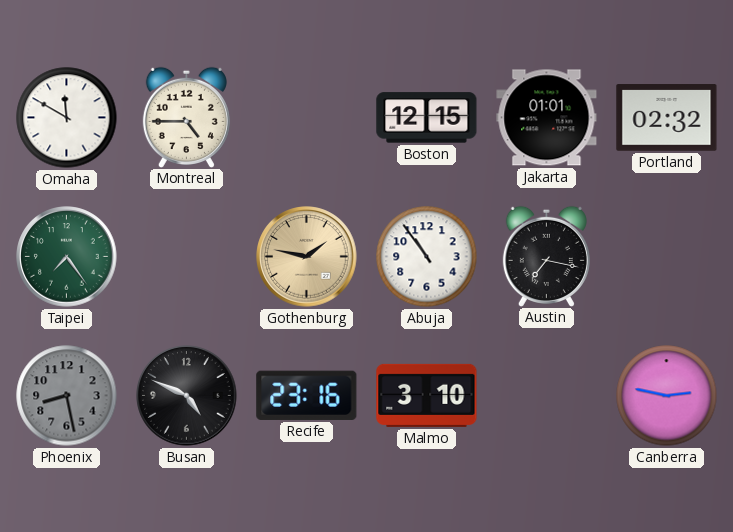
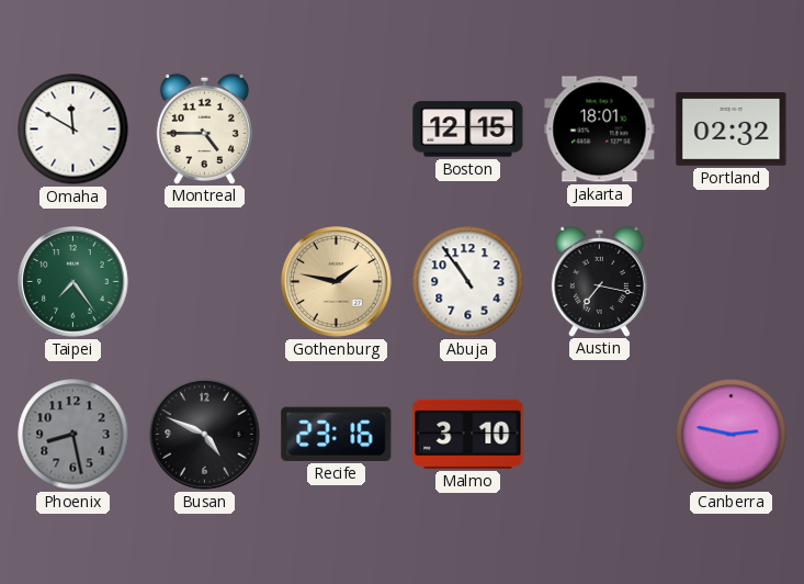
Jakarta: 01:01 -> 18:01
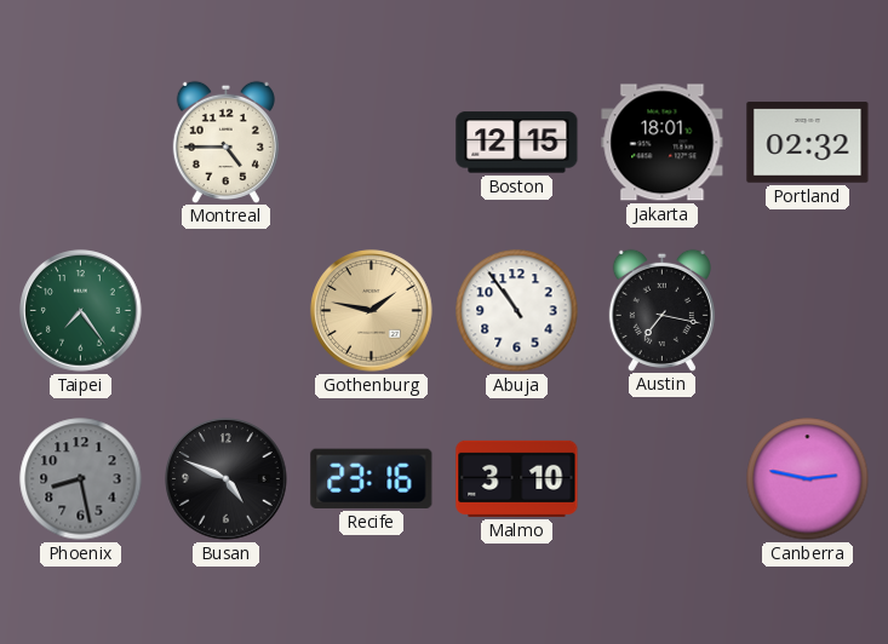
Omaha: 11:50 -> none
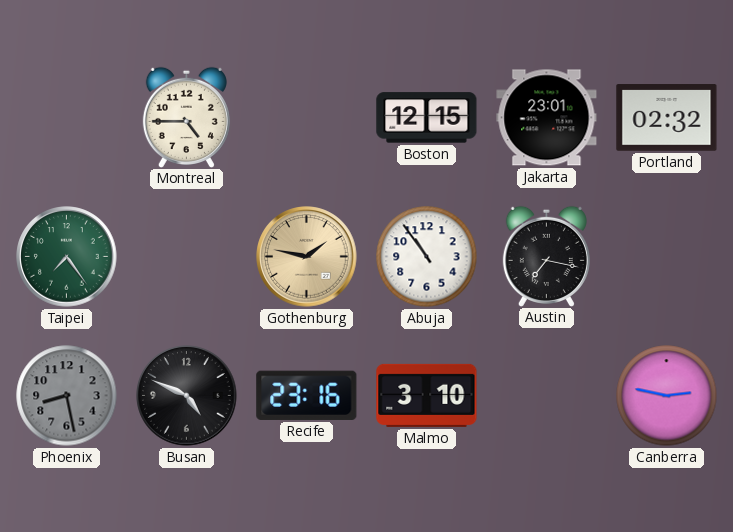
Jakarta: 18:01 -> 23:01
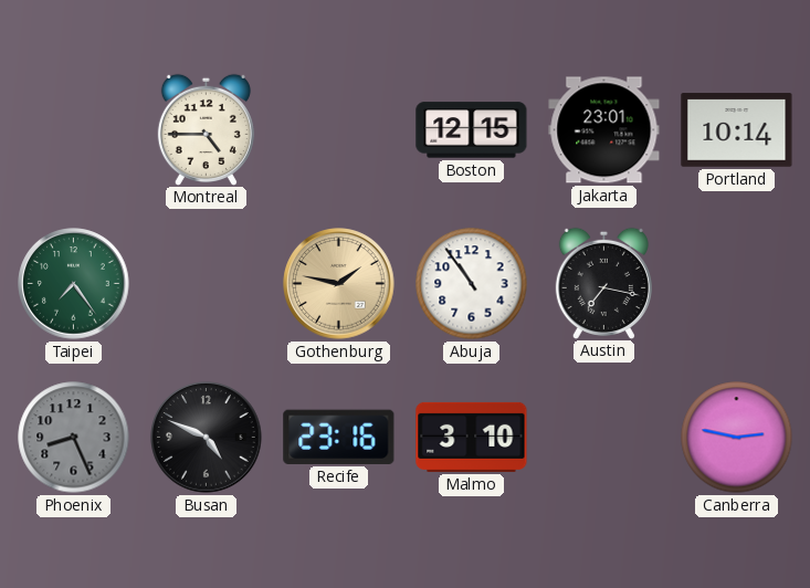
Portland: 02:32 -> 10:14
Phoenix: 8:28 -> 8:26
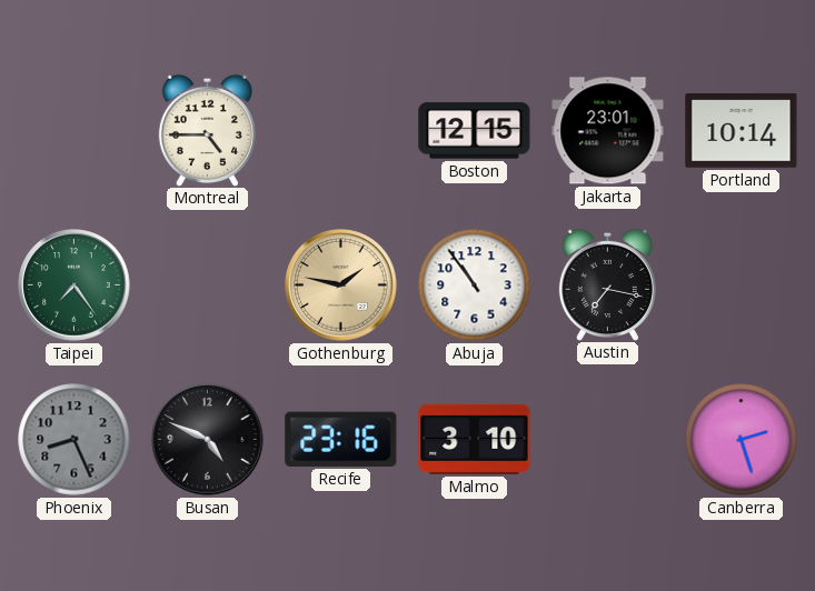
Canberra: 2:47 -> 2:27
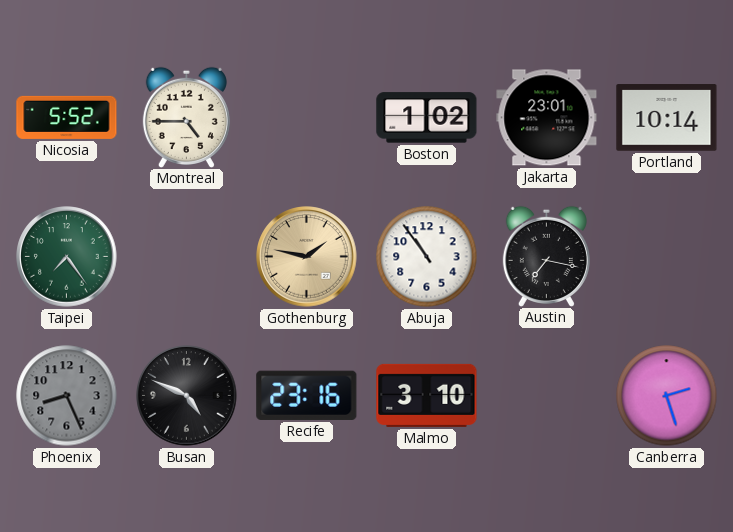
Nicosia: none -> 5:52
Boston: 12:15 -> 1:02
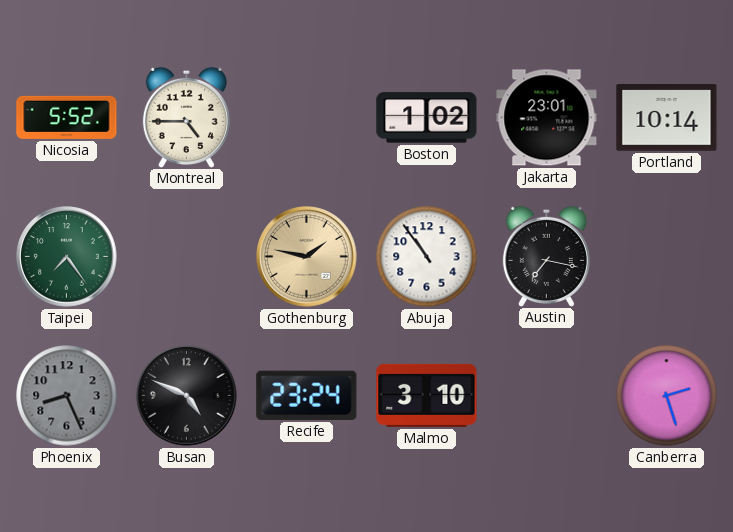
Recife: 23:16 -> 23:24
